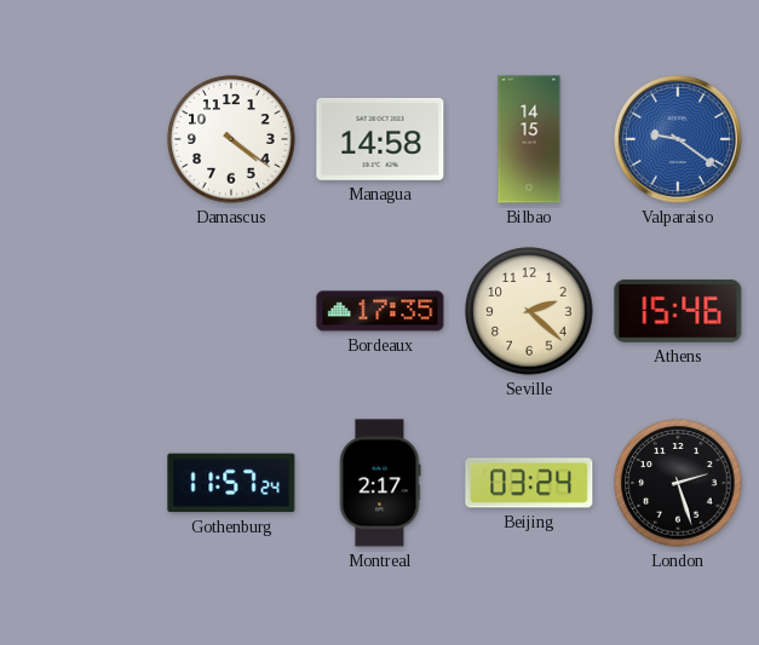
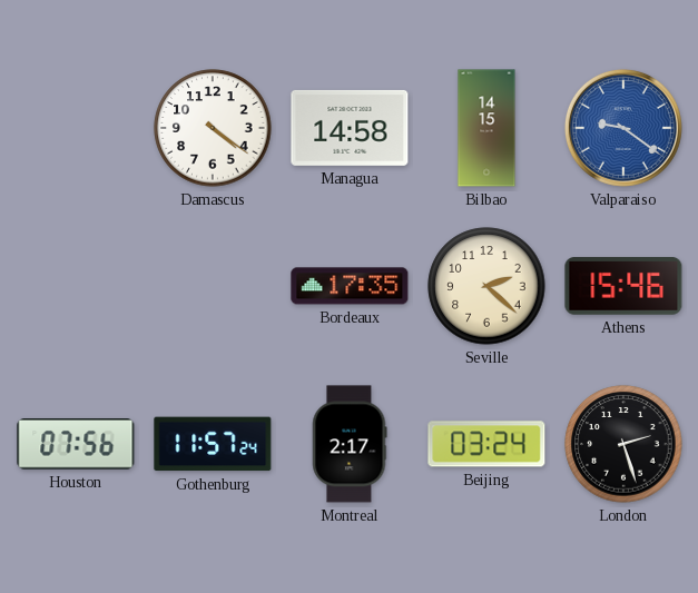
Houston: none -> 07:56
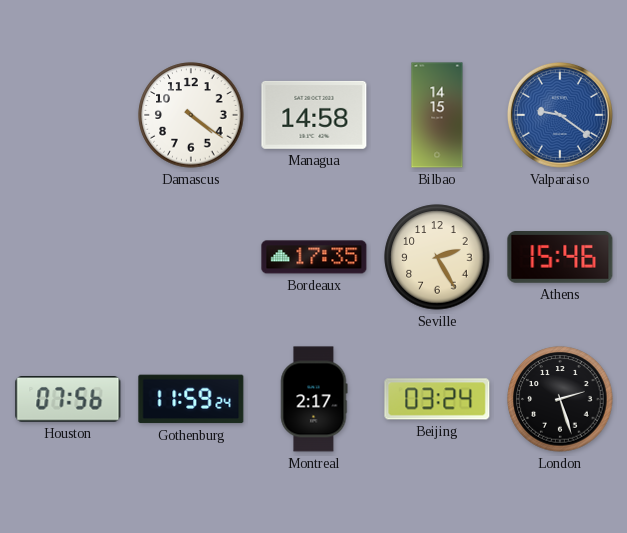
Seville: 2:22 -> 2:25
Gothenburg: 11:57 -> 11:59
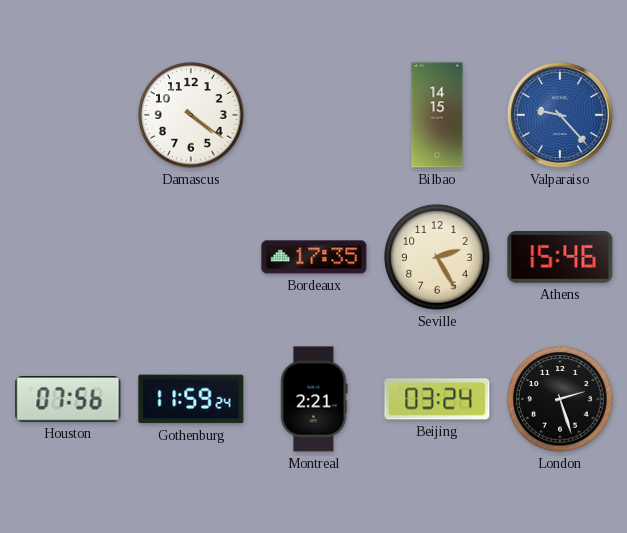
Managua: 14:58 -> none
Valparaiso: 9:21 -> 9:23
Montreal: 2:17 -> 2:21
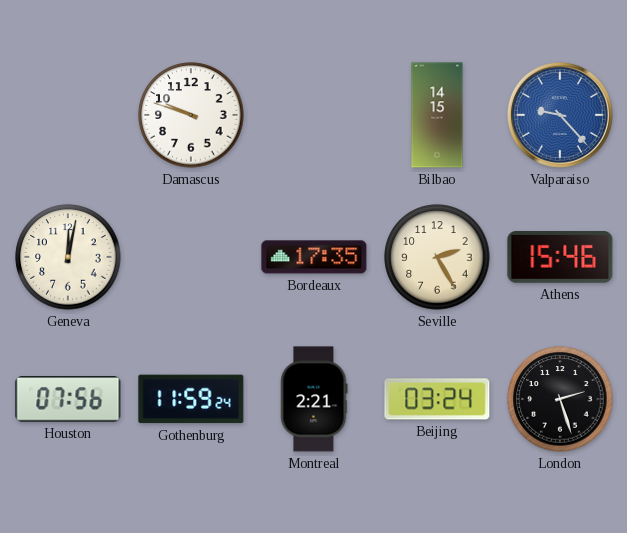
Damascus: 4:21 -> 9:48
Geneva: none -> 12:02
